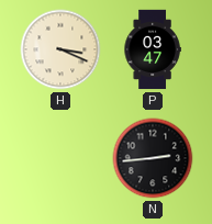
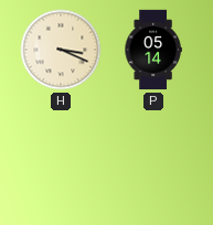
P: 03:47 -> 05:14
N: 2:44 -> none
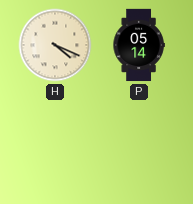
H: 3:19 -> 4:19
